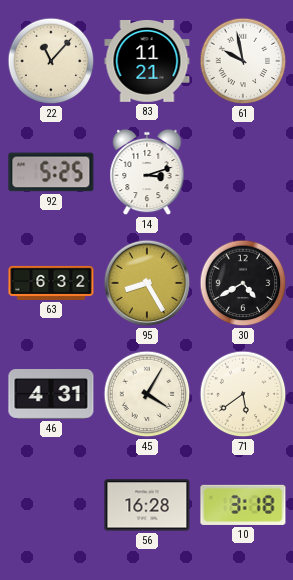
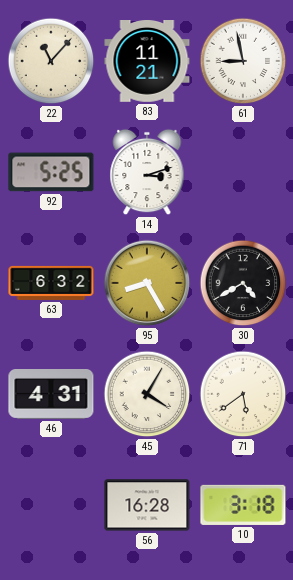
61: 9:58 -> 8:58
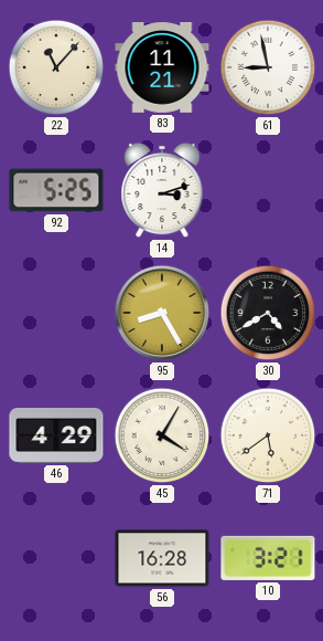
63: 6:32 -> none
46: 4:31 -> 4:29
10: 3:18 -> 3:21
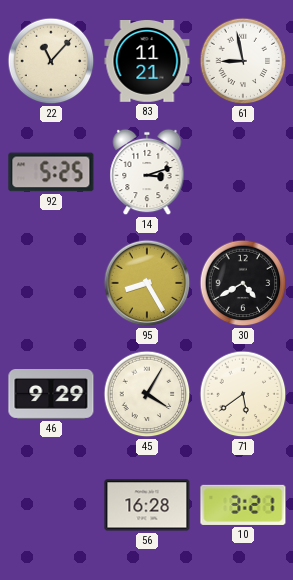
46: 4:29 -> 9:29
